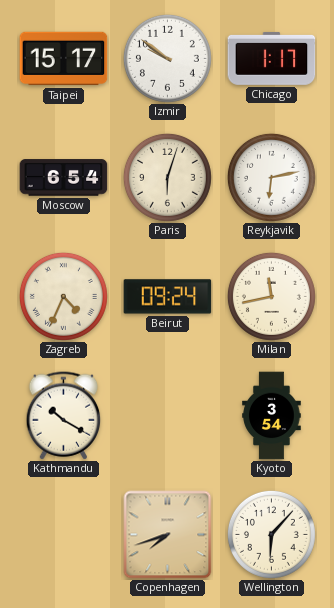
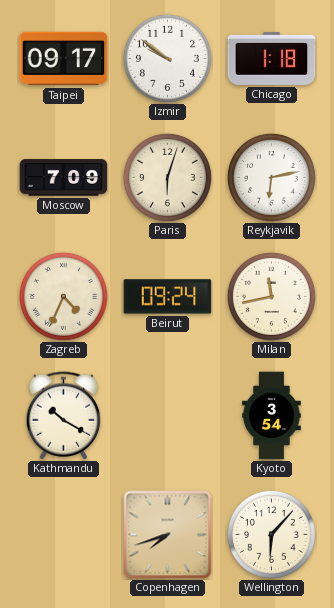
Taipei: 15:17 -> 09:17
Chicago: 1:17 -> 1:18
Moscow: 6:54 -> 7:09
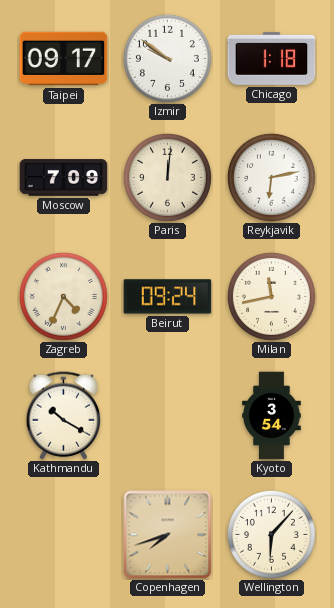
Paris: 6:03 -> 12:01
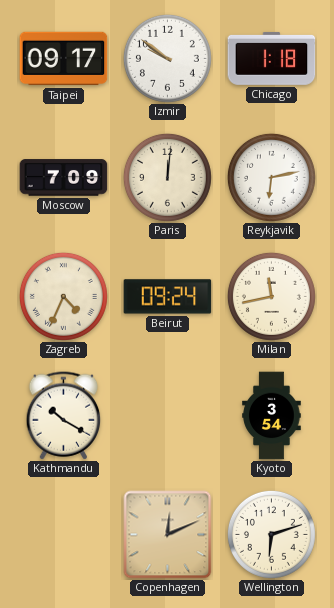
Copenhagen: 7:42 -> 12:11
Wellington: 6:07 -> 6:12
